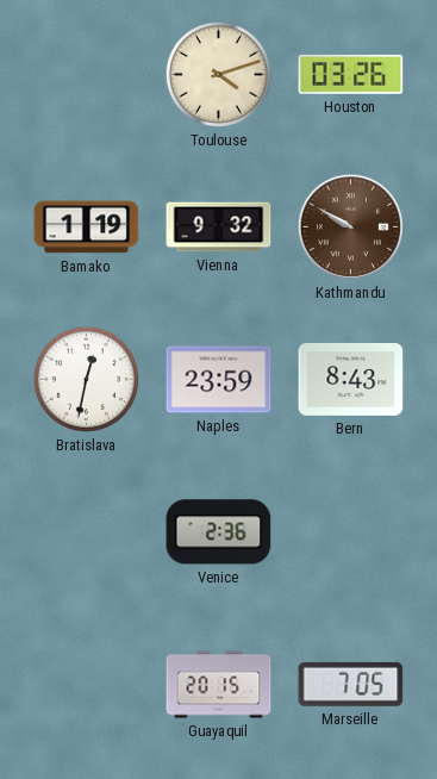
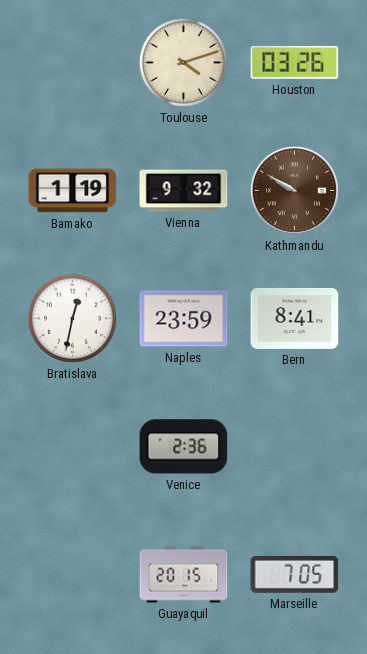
Bern: 8:43 -> 8:41
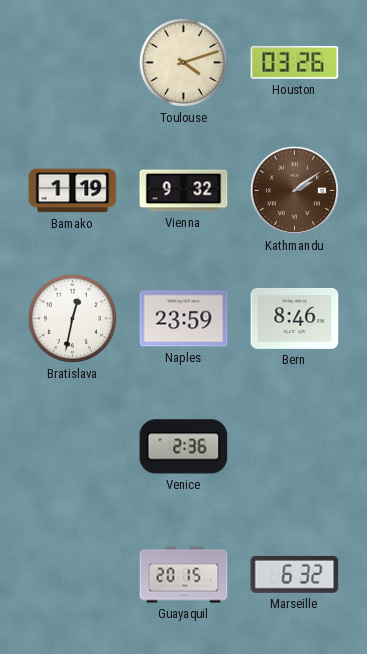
Kathmandu: 9:50 -> 2:09
Bern: 8:41 -> 8:46
Marseille: 7:05 -> 6:32
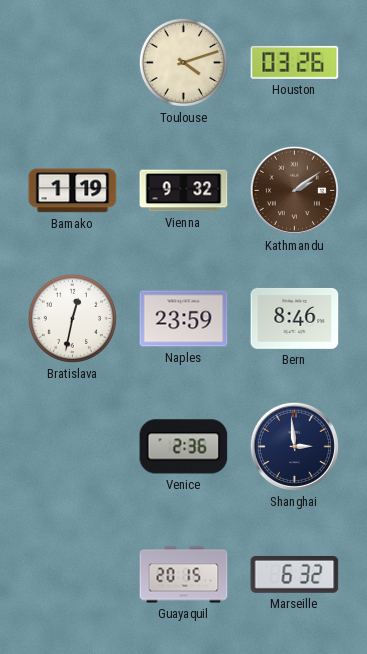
Shanghai: none -> 2:59
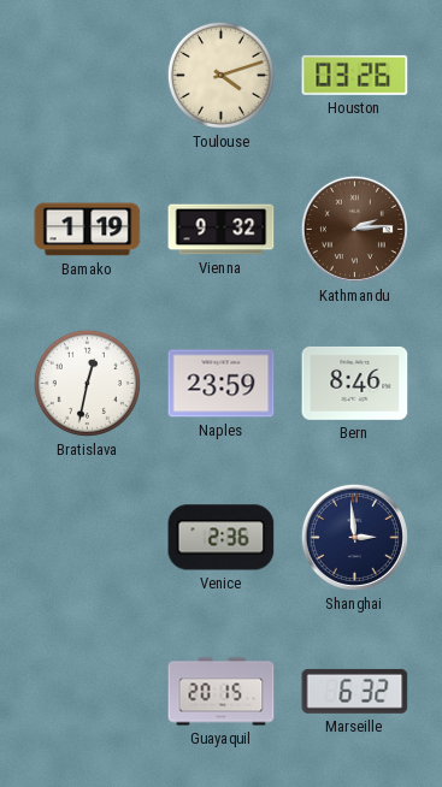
Kathmandu: 2:09 -> 2:14
